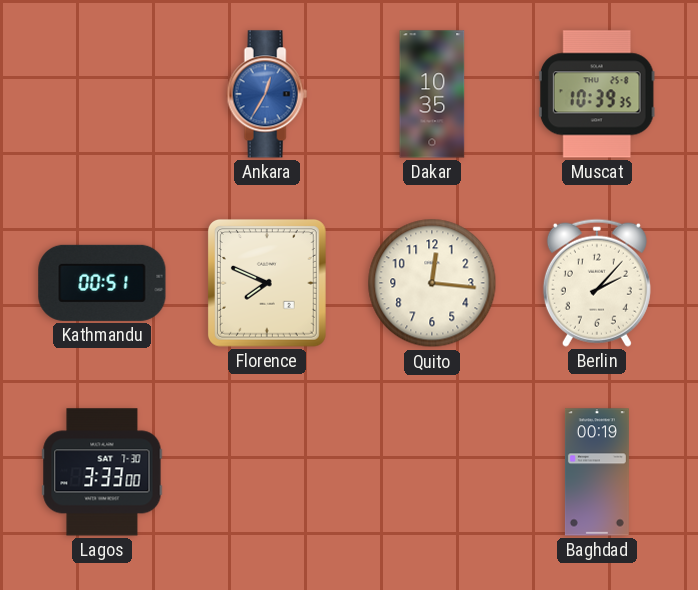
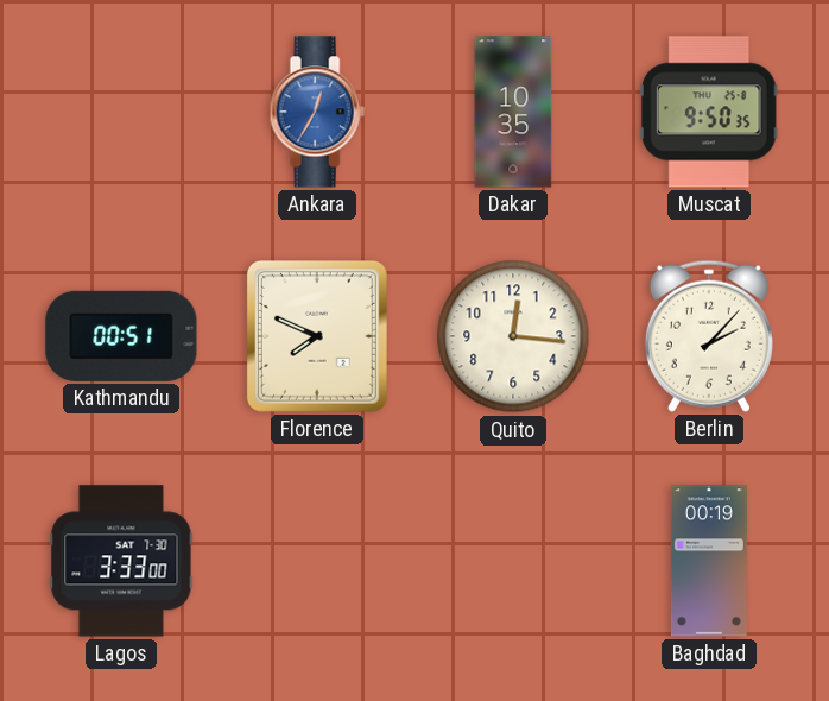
Muscat: 10:39 -> 9:50
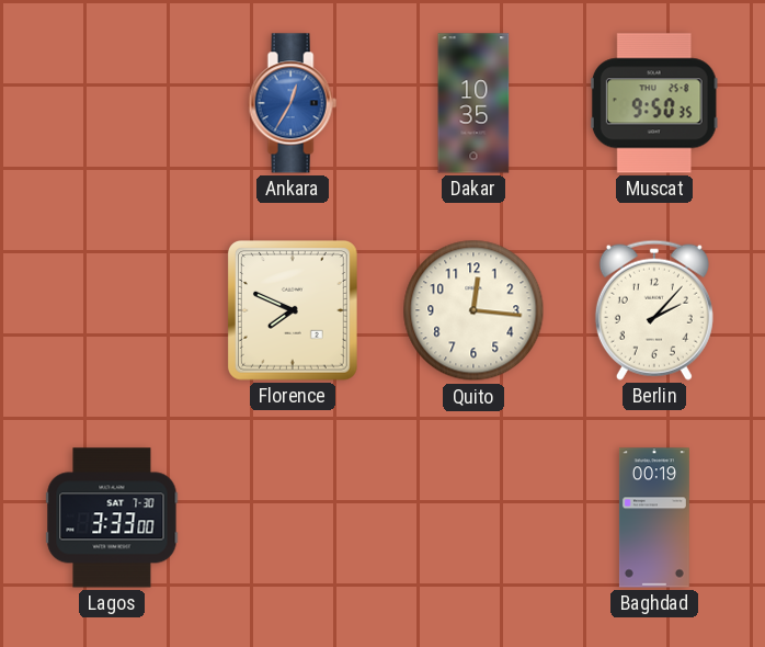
Kathmandu: 00:51 -> none
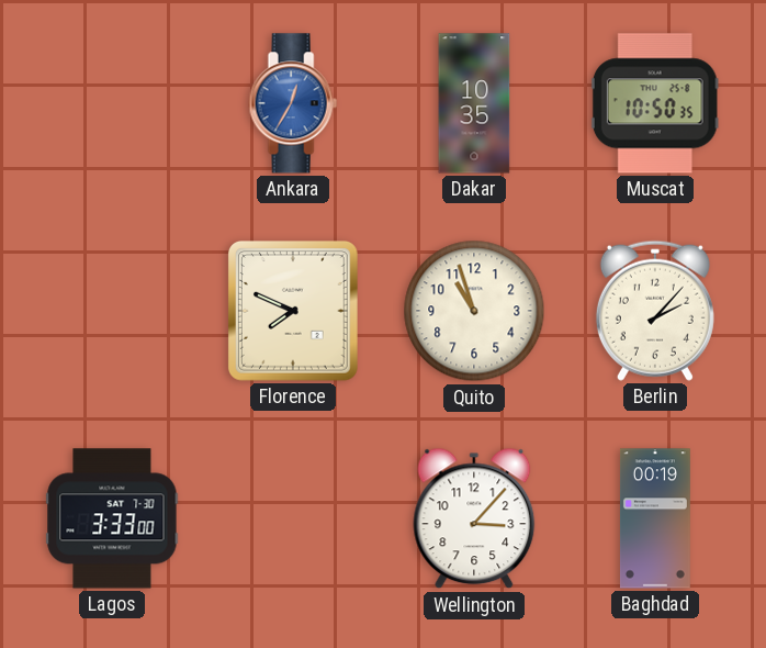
Muscat: 9:50 -> 10:50
Quito: 12:16 -> 10:57
Wellington: none -> 3:07
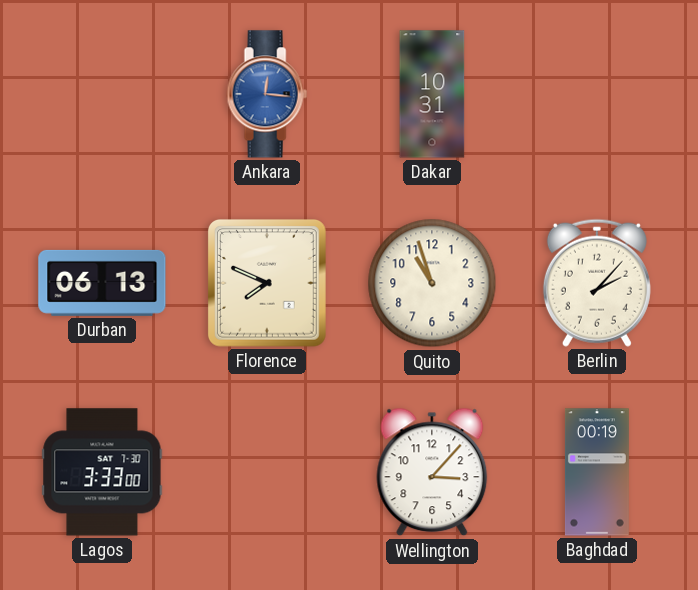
Ankara: 12:35 -> 12:16
Dakar: 10:35 -> 10:31
Muscat: 10:50 -> none
Durban: none -> 06:13
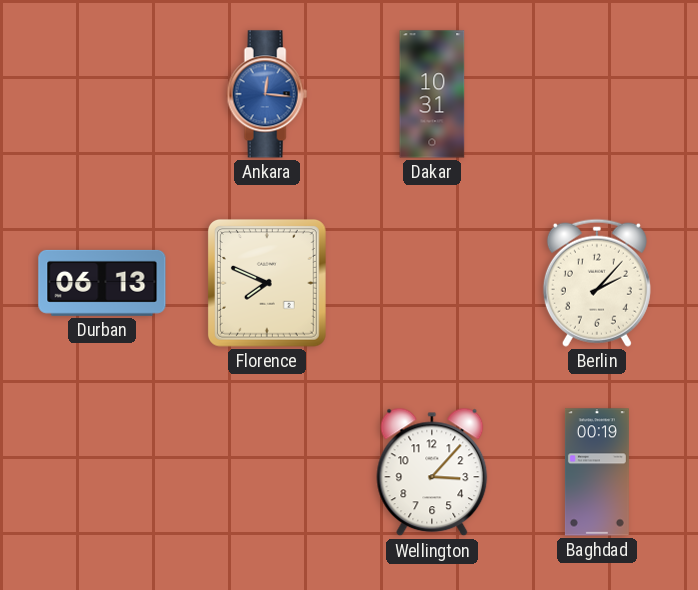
Quito: 10:57 -> none
Lagos: 3:33 -> none
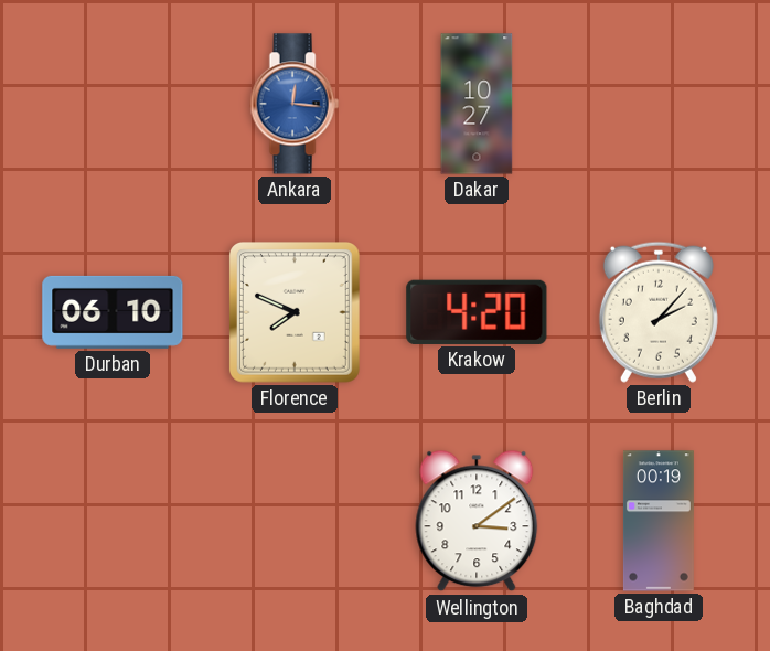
Dakar: 10:31 -> 10:27
Durban: 06:13 -> 06:10
Krakow: none -> 4:20
Wellington: 3:07 -> 3:09
